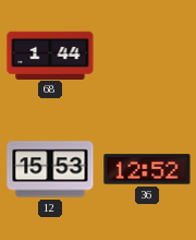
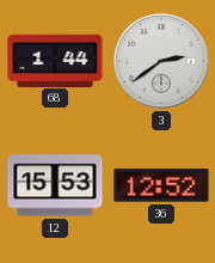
3: none -> 2:39
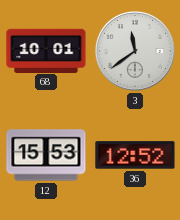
68: 1:44 -> 10:01
3: 2:39 -> 11:39
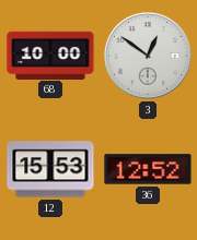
68: 10:01 -> 10:00
3: 11:39 -> 12:51
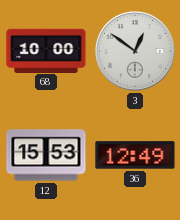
36: 12:52 -> 12:49
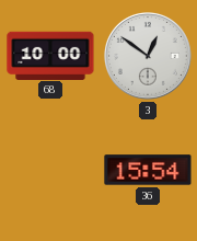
12: 15:53 -> none
36: 12:49 -> 15:54
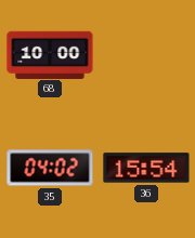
3: 12:51 -> none
35: none -> 04:02
